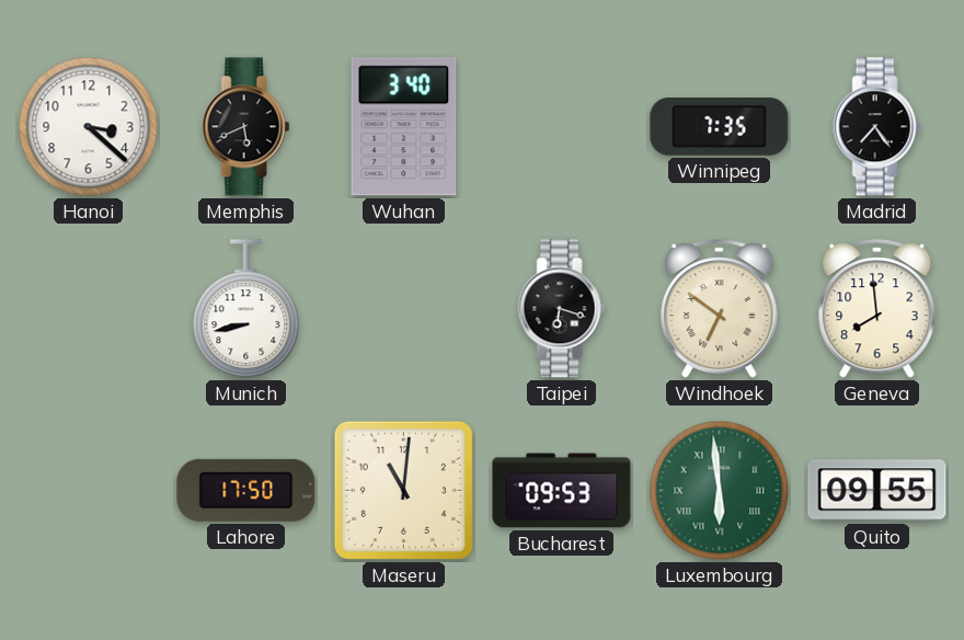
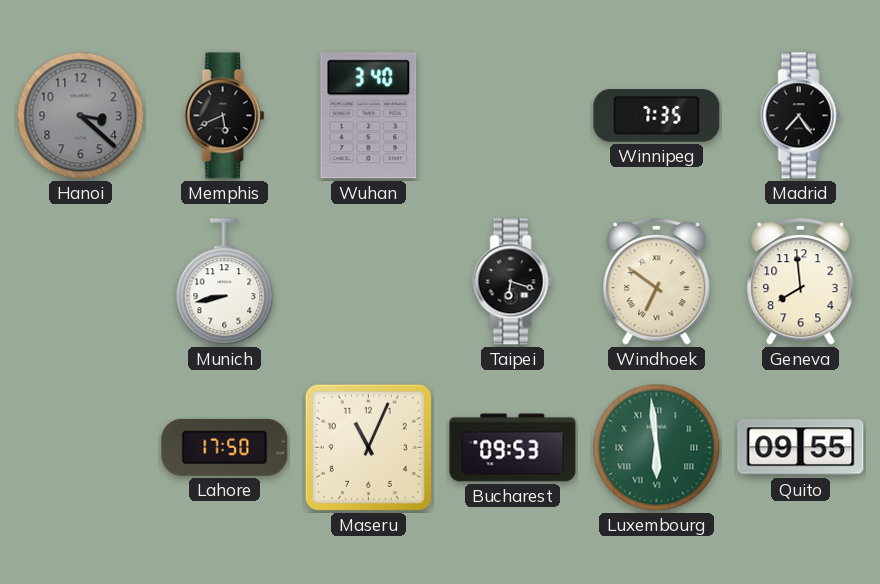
Hanoi dial: white -> grey
Maseru: 11:01 -> 11:04
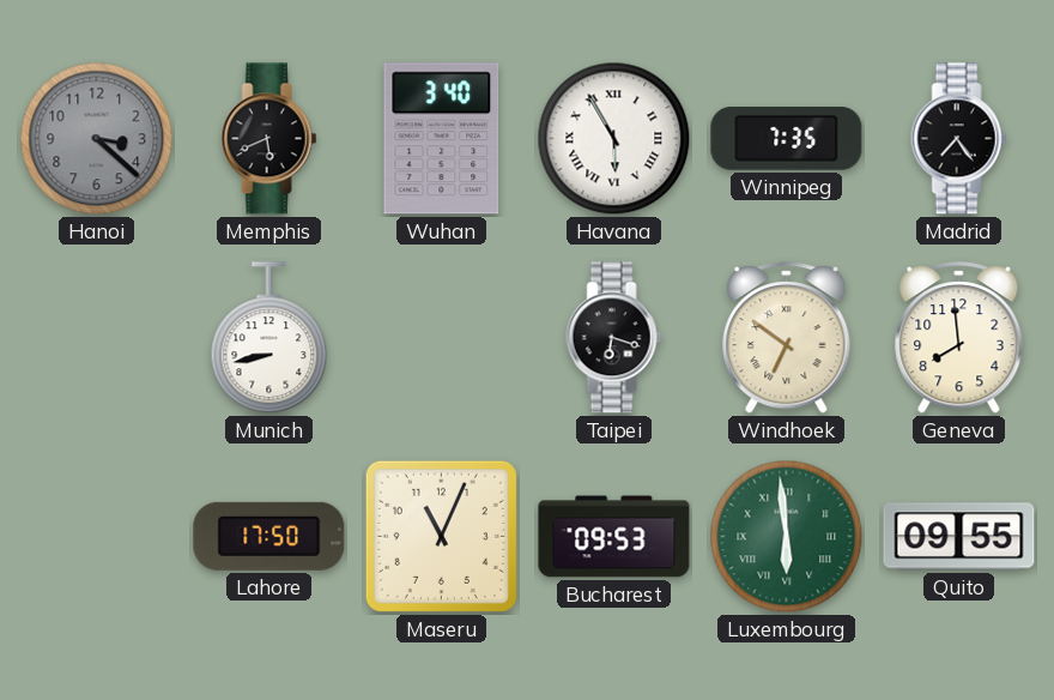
Havana: none -> 5:55
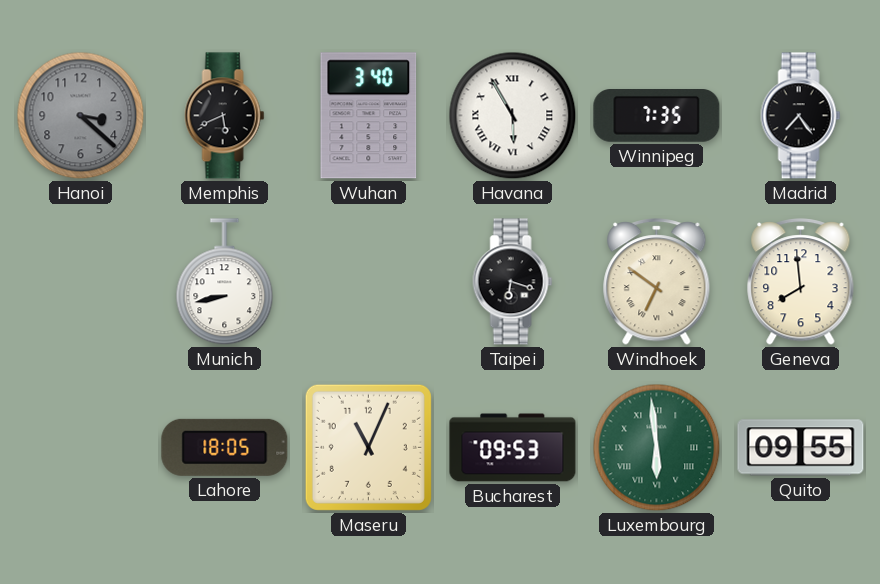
Lahore: 17:50 -> 18:05
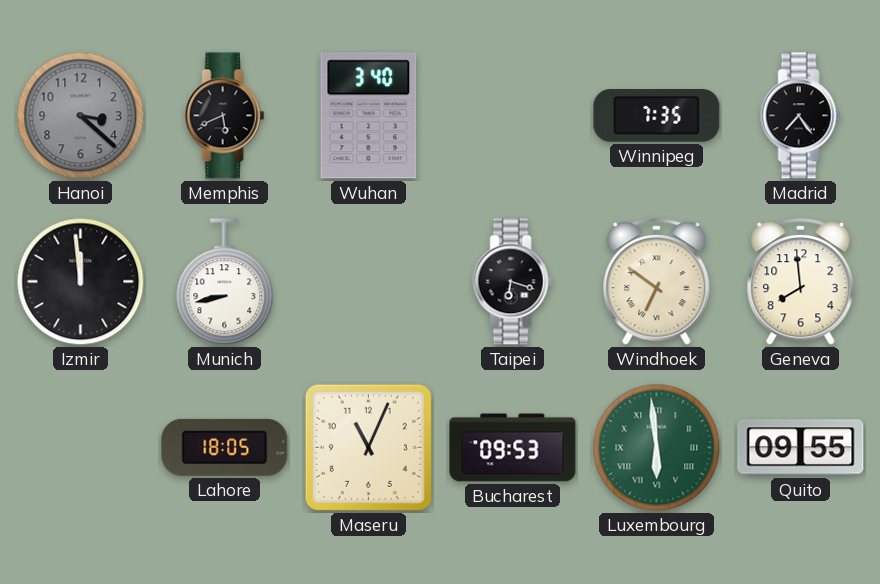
Havana: 5:55 -> none
Izmir: none -> 11:59
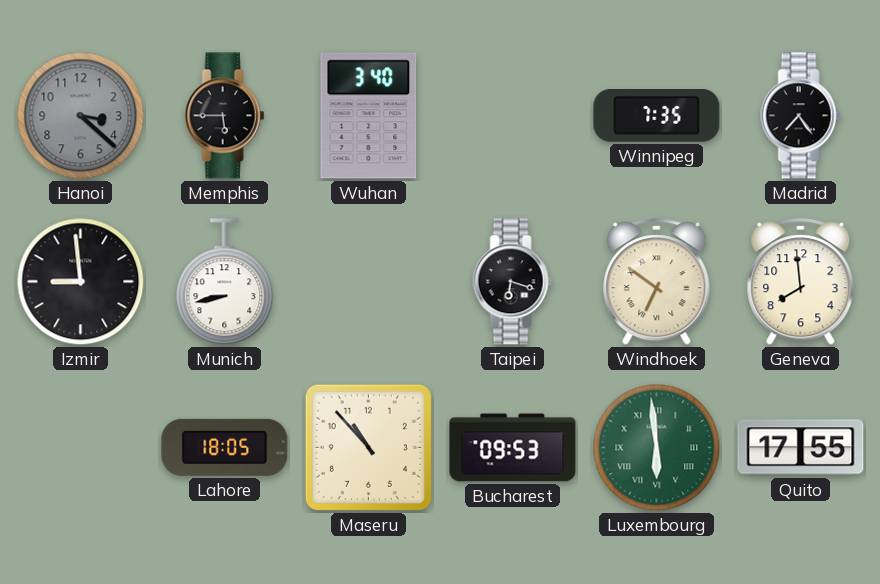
Memphis: 5:41 -> 5:45
Izmir: 11:59 -> 8:59
Maseru: 11:04 -> 10:53
Quito: 09:55 -> 17:55
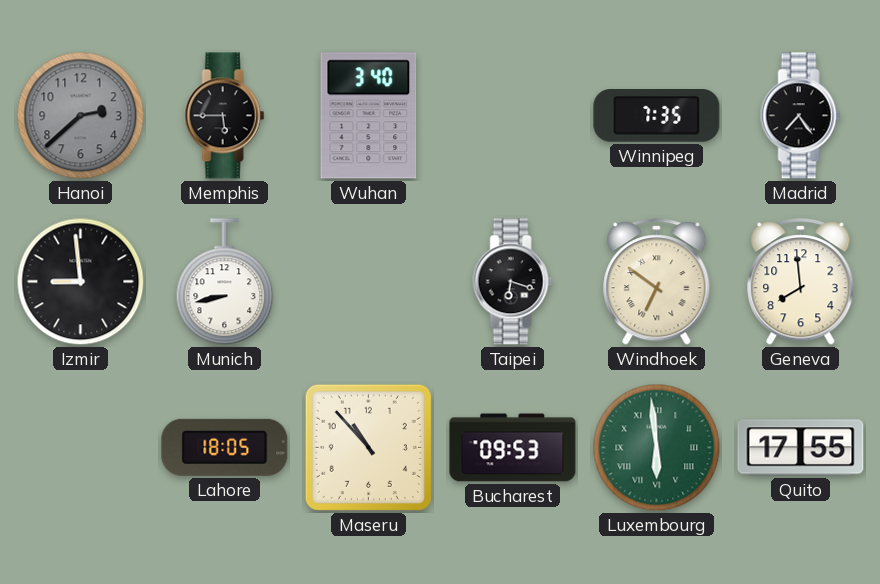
Hanoi: 3:22 -> 2:38
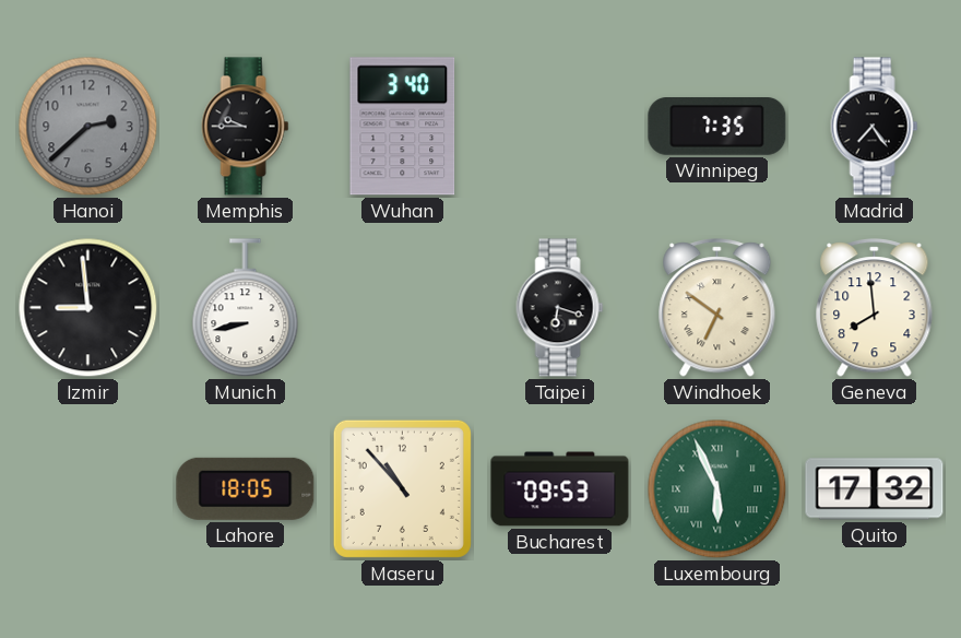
Memphis: 5:45 -> 9:45
Luxembourg: 5:59 -> 5:56
Quito: 17:55 -> 17:32
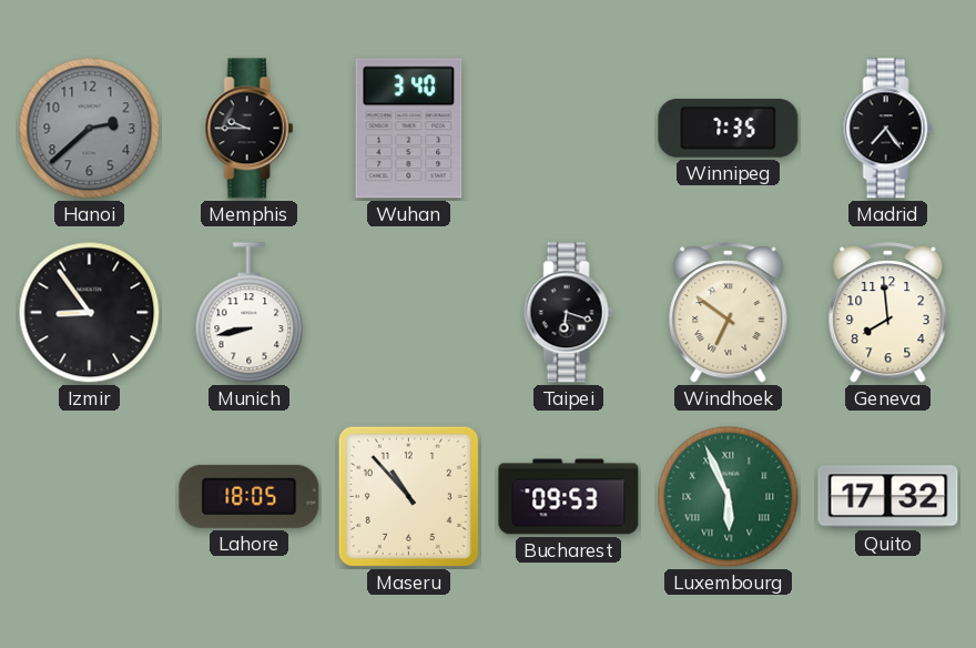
Izmir: 8:59 -> 8:54
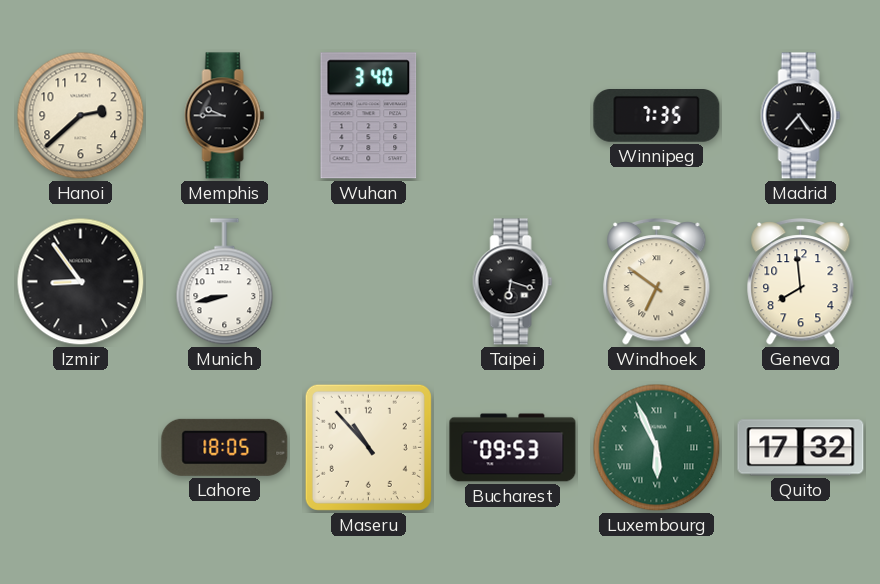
Hanoi dial: grey -> cream
